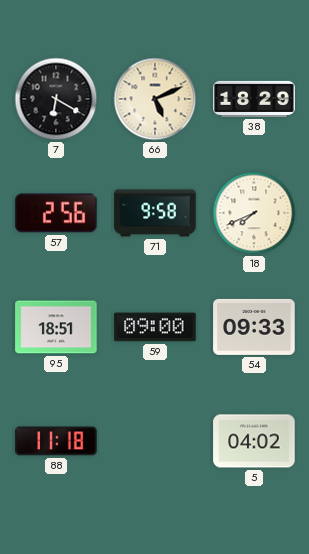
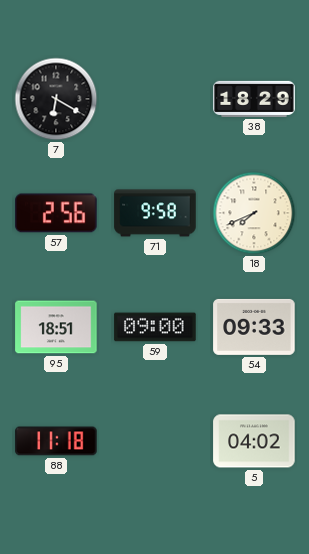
66: 5:11 -> none
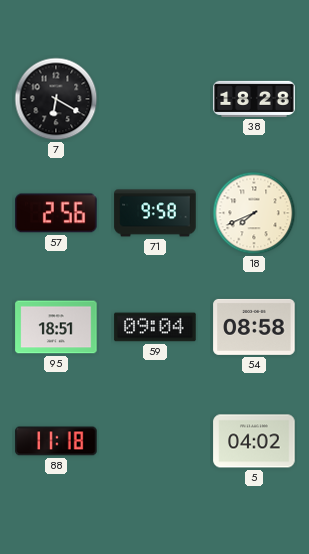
38: 18:29 -> 18:28
59: 09:00 -> 09:04
54: 09:33 -> 08:58
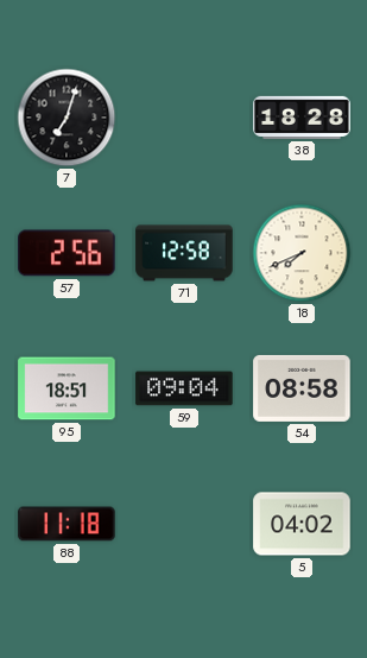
7: 6:20 -> 7:03
71: 9:58 -> 12:58
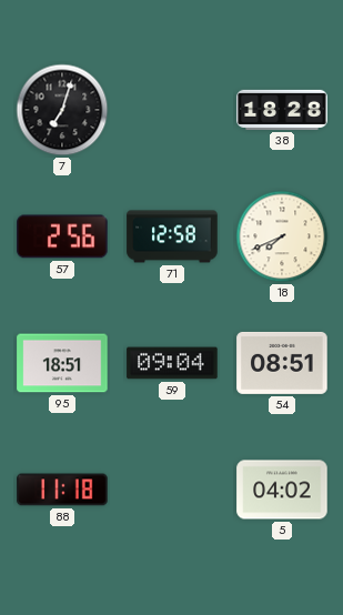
54: 08:58 -> 08:51
